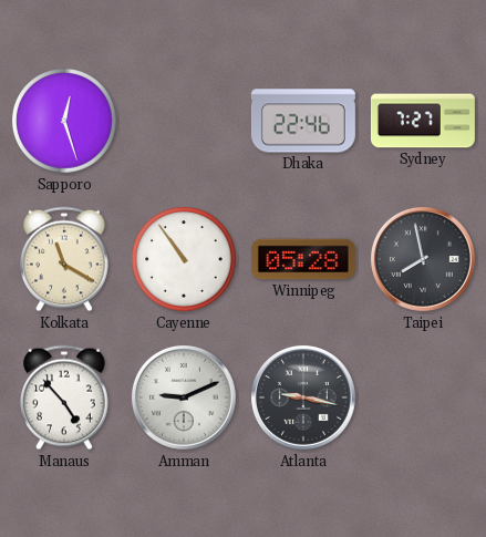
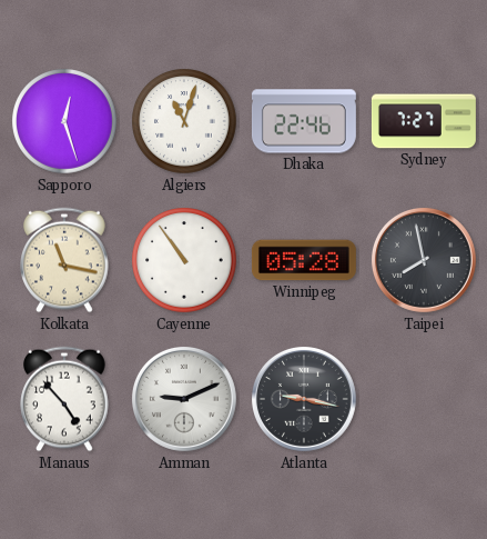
Algiers: none -> 11:03
Kolkata: 11:20 -> 11:17
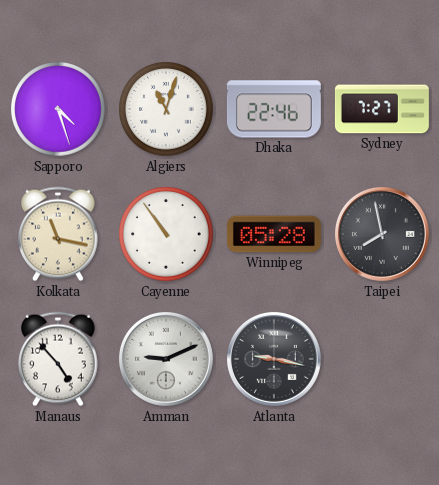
Sapporo: 12:27 -> 4:27
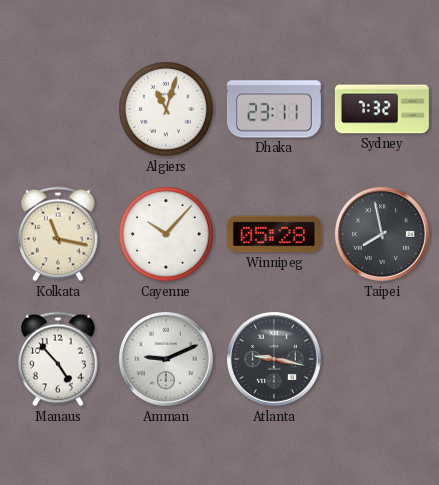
Sapporo: 4:27 -> none
Dhaka: 22:46 -> 23:11
Sydney: 7:27 -> 7:32
Cayenne: 10:54 -> 10:07
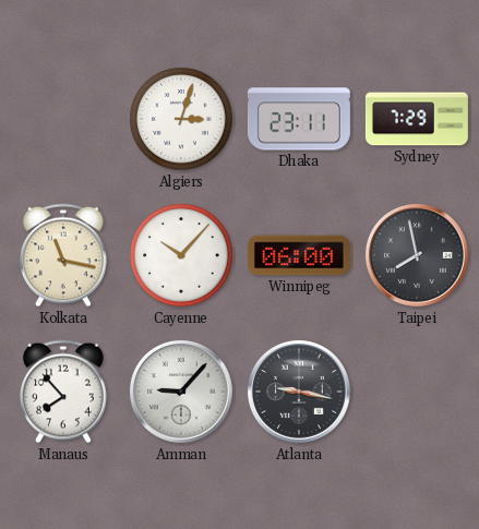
Algiers: 11:03 -> 3:03
Sydney: 7:32 -> 7:29
Winnipeg: 05:28 -> 06:00
Manaus: 4:53 -> 7:53
Amman: 9:11 -> 9:07
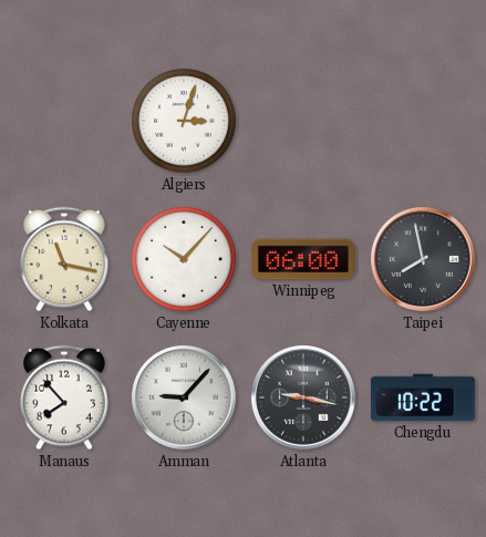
Dhaka: 23:11 -> none
Sydney: 7:29 -> none
Chengdu: none -> 10:22
